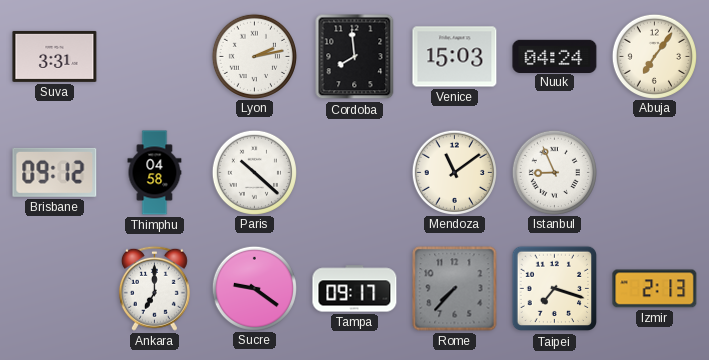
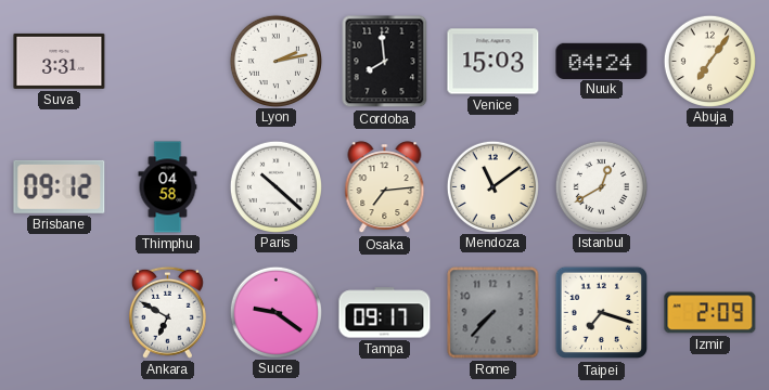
Osaka: none -> 7:14
Istanbul: 8:56 -> 12:40
Ankara: 7:00 -> 6:50
Izmir: 2:13 -> 2:09
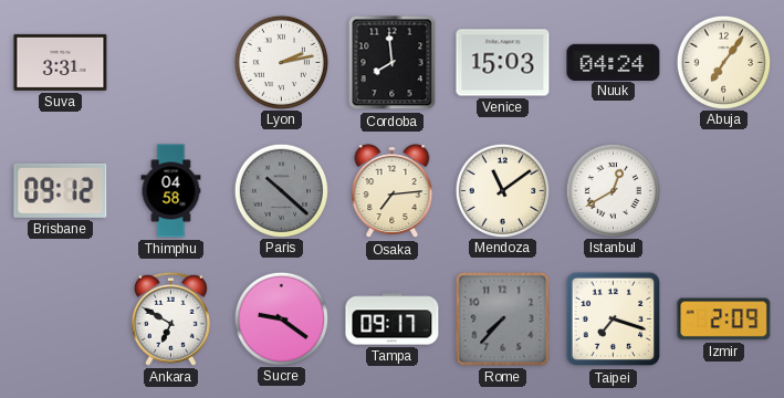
Paris dial: white -> grey
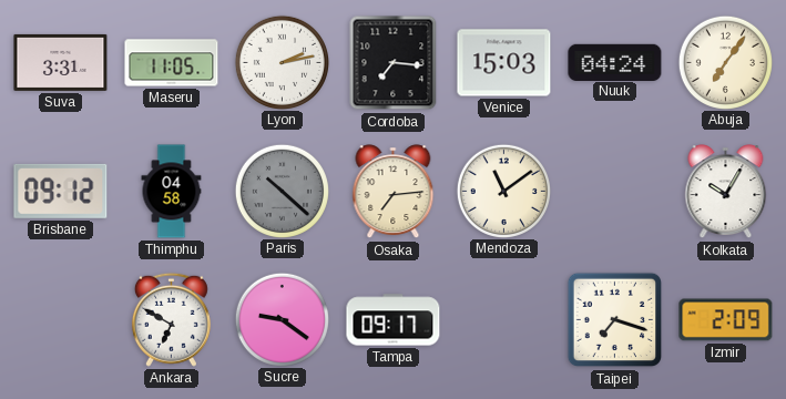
Maseru: none -> 11:05
Cordoba: 7:59 -> 7:16
Istanbul: 12:40 -> none
Kolkata: none -> 10:05
Rome: 7:37 -> none
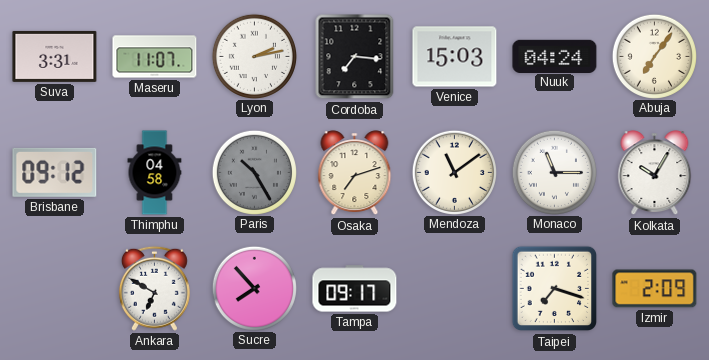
Maseru: 11:05 -> 11:07
Paris: 10:22 -> 10:25
Osaka: 7:14 -> 7:12
Monaco: none -> 11:15
Sucre: 9:21 -> 7:53
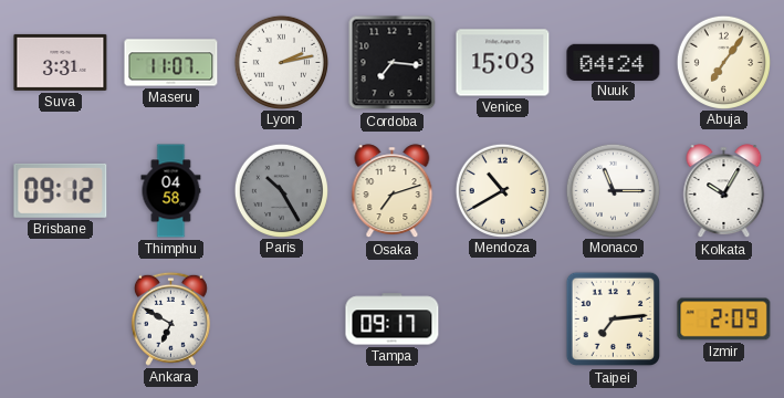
Mendoza: 11:09 -> 10:40
Sucre: 7:53 -> none
Taipei: 7:18 -> 7:14
